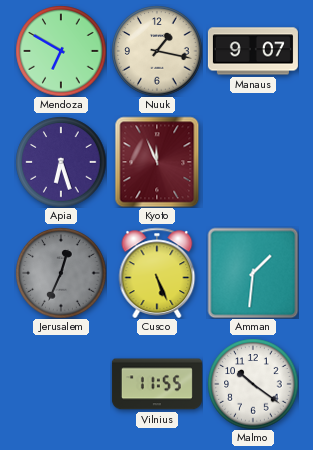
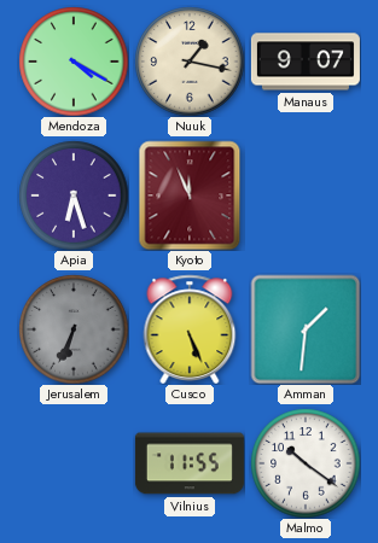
Mendoza: 6:50 -> 4:20
Jerusalem: 12:34 -> 6:34
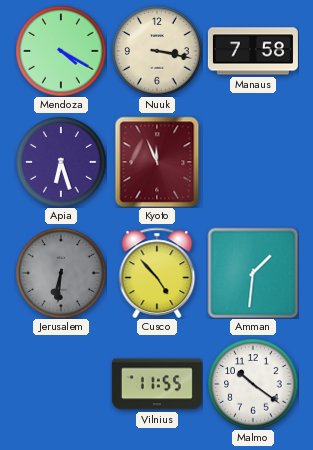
Nuuk: 1:17 -> 3:17
Manaus: 9:07 -> 7:58
Jerusalem: 6:34 -> 6:31
Cusco: 5:26 -> 4:53
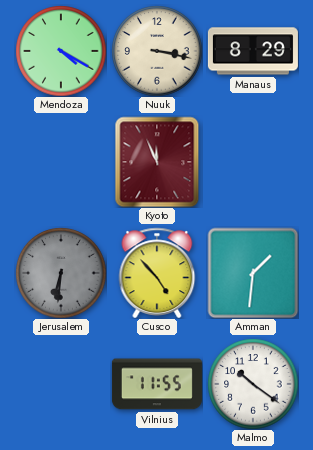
Manaus: 7:58 -> 8:29
Apia: 6:27 -> none
